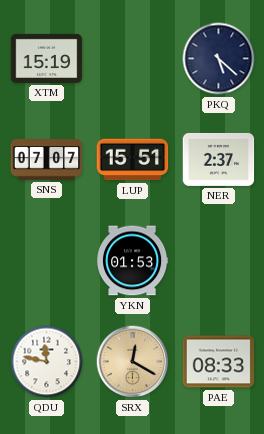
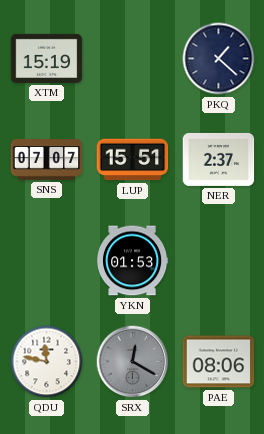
PKQ: 5:22 -> 1:22
SRX dial: champagne -> grey
PAE: 08:33 -> 08:06
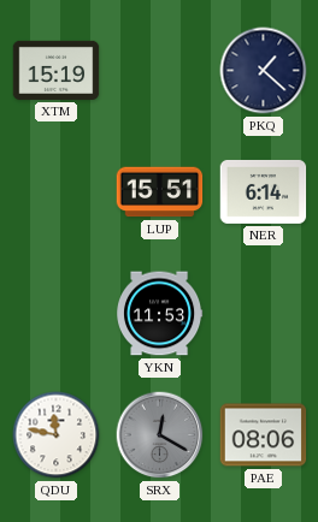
SNS: 07:07 -> none
NER: 2:37 -> 6:14
YKN: 01:53 -> 11:53
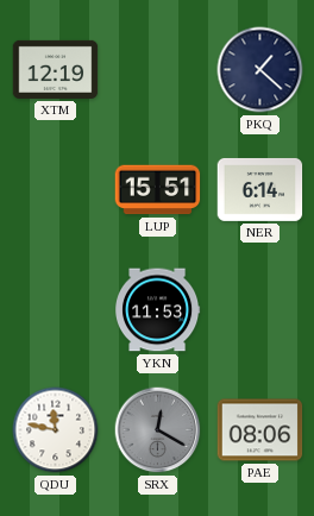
XTM: 15:19 -> 12:19
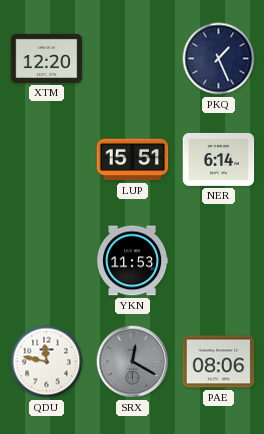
XTM: 12:19 -> 12:20
PKQ: 1:22 -> 1:26
